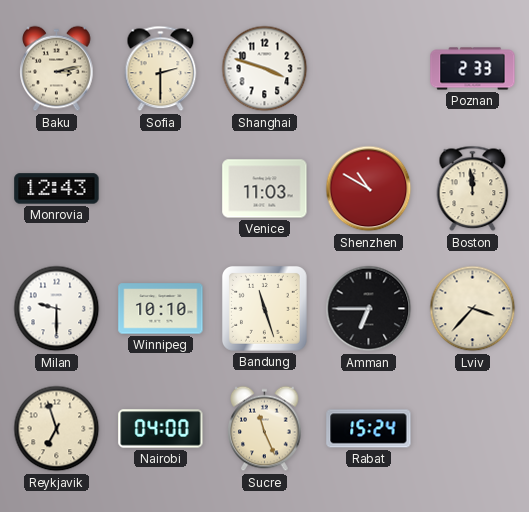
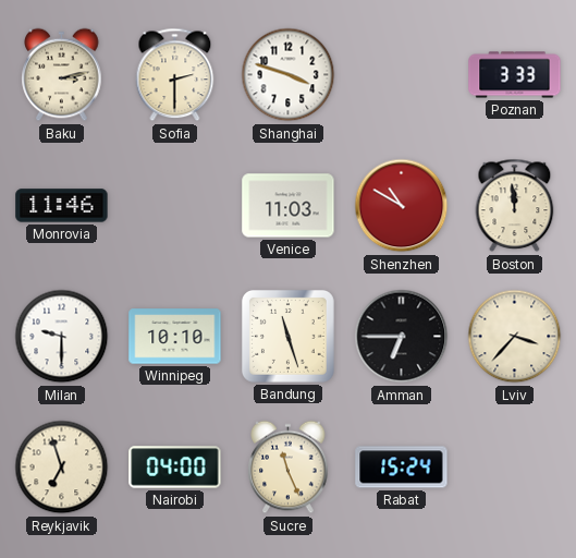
Poznan: 2:33 -> 3:33
Monrovia: 12:43 -> 11:46
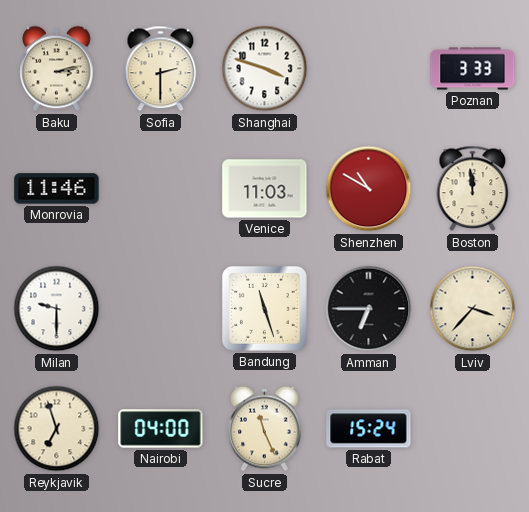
Winnipeg: 10:10 -> none
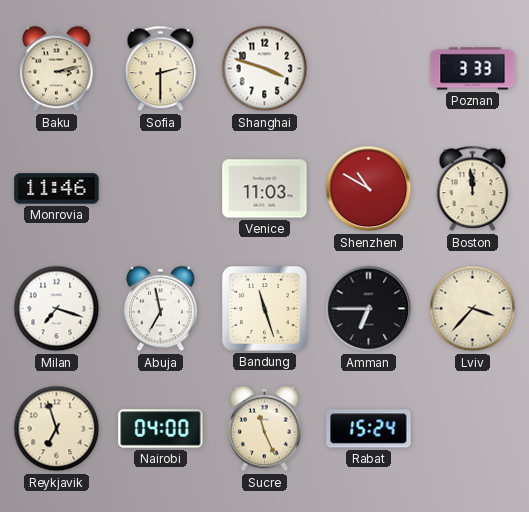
Milan: 9:30 -> 7:18
Abuja: none -> 6:58
